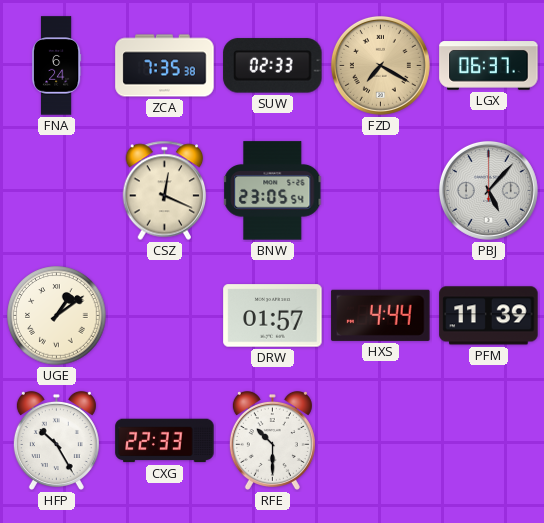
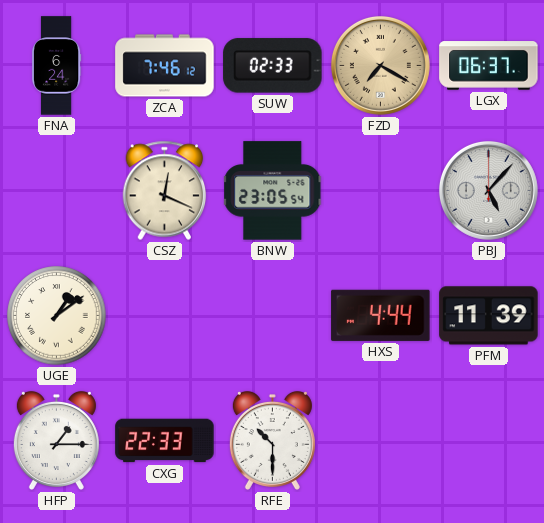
ZCA: 7:35 -> 7:46
DRW: 01:57 -> none
HFP: 10:25 -> 1:15
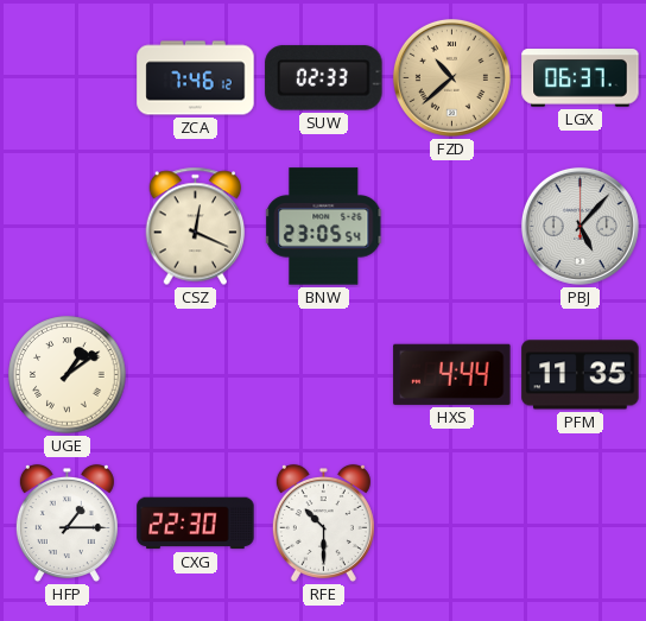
FNA: 6:24 -> none
FZD: 7:20 -> 10:38
PFM: 11:39 -> 11:35
CXG: 22:33 -> 22:30
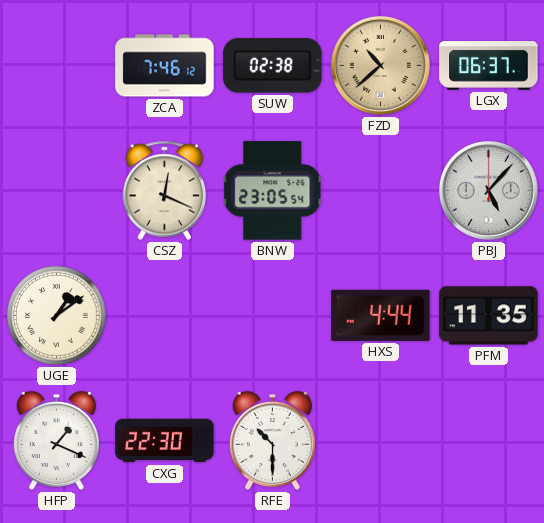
SUW: 02:33 -> 02:38
HFP: 1:15 -> 1:19
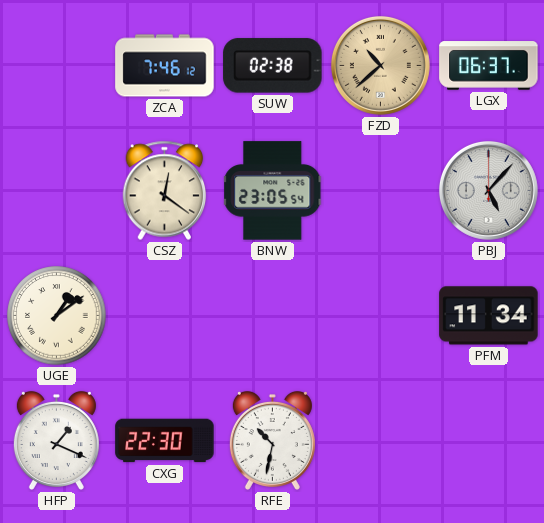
CSZ: 12:19 -> 12:21
HXS: 4:44 -> none
PFM: 11:35 -> 11:34
RFE: 10:30 -> 10:32
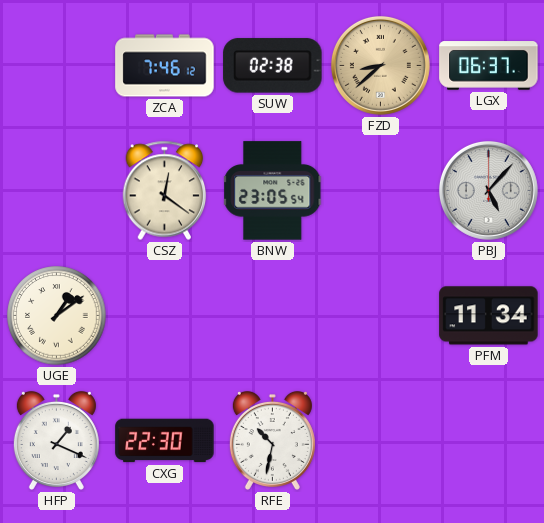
FZD: 10:38 -> 8:38
